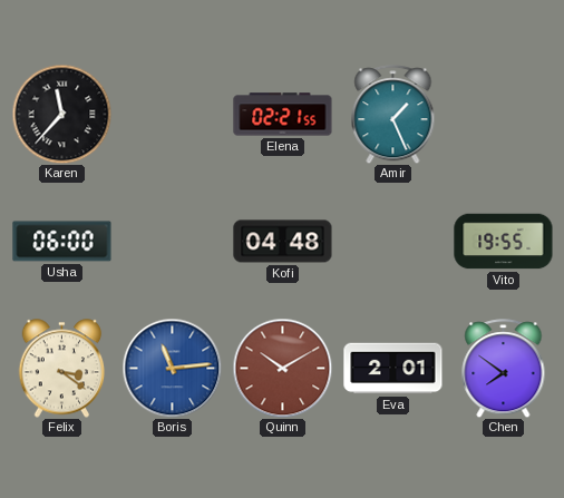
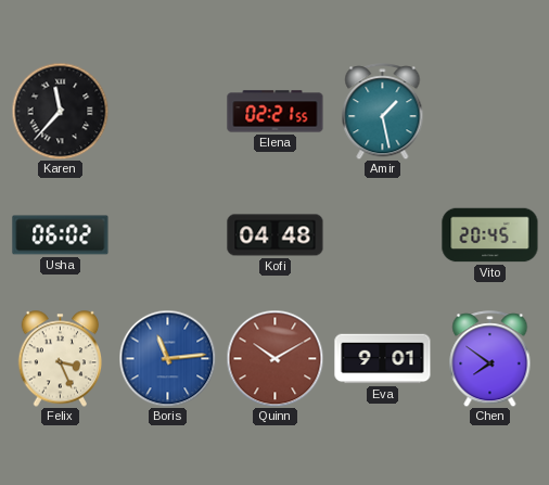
Amir: 1:26 -> 1:28
Usha: 06:00 -> 06:02
Vito: 19:55 -> 20:45
Felix: 3:21 -> 3:26
Eva: 2:01 -> 9:01
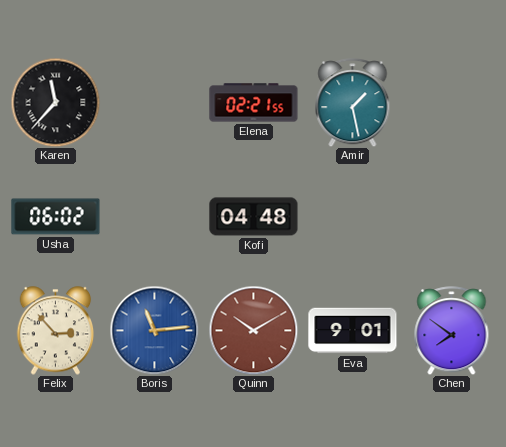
Vito: 20:45 -> none
Felix: 3:26 -> 2:53
